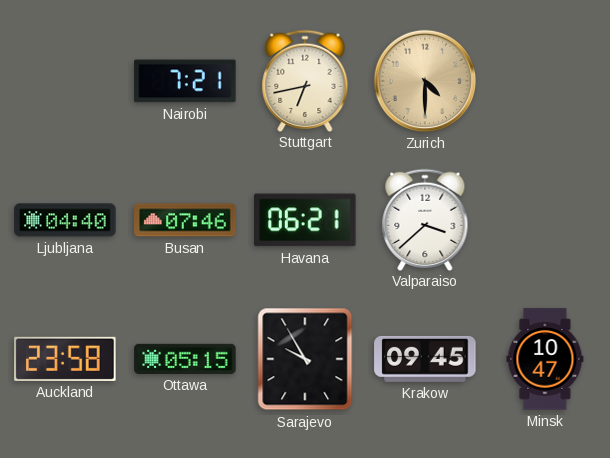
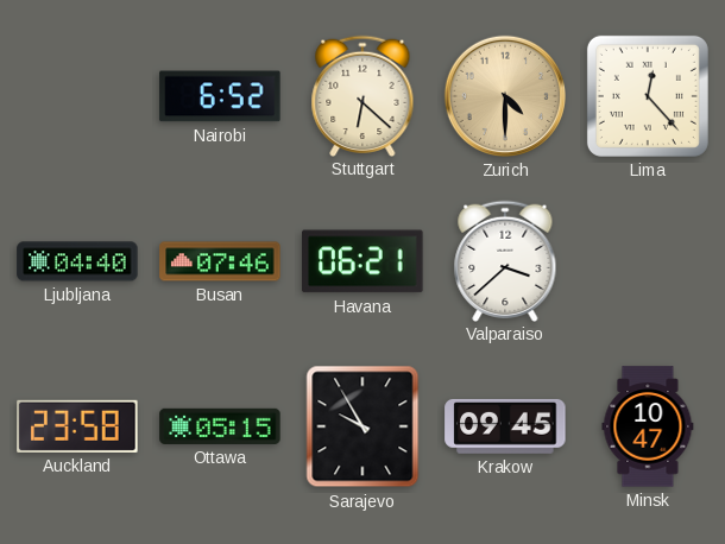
Nairobi: 7:21 -> 6:52
Stuttgart: 6:43 -> 6:22
Lima: none -> 12:23
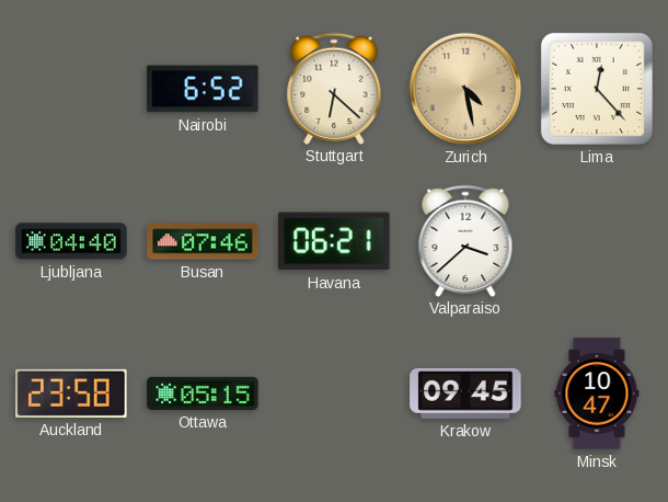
Zurich: 4:30 -> 4:28
Sarajevo: 9:55 -> none
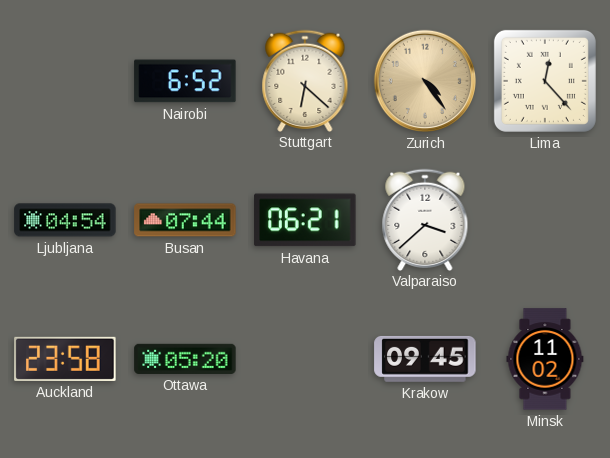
Zurich: 4:28 -> 4:24
Ljubljana: 04:40 -> 04:54
Busan: 07:46 -> 07:44
Ottawa: 05:15 -> 05:20
Minsk: 10:47 -> 11:02
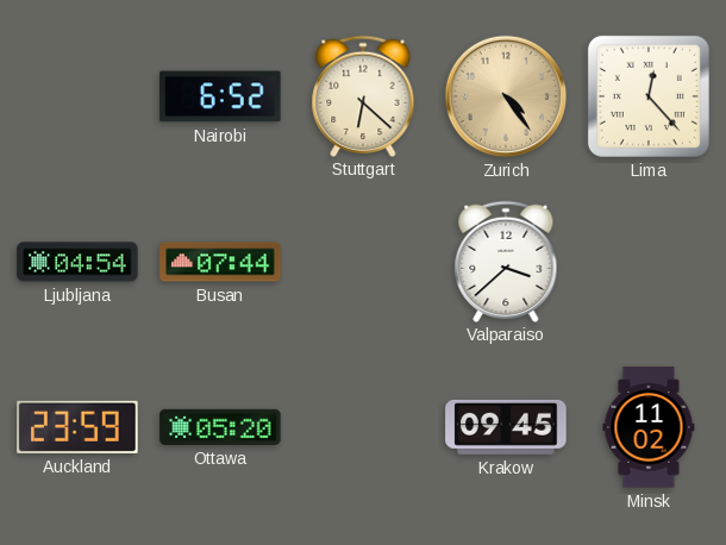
Havana: 06:21 -> none
Auckland: 23:58 -> 23:59
